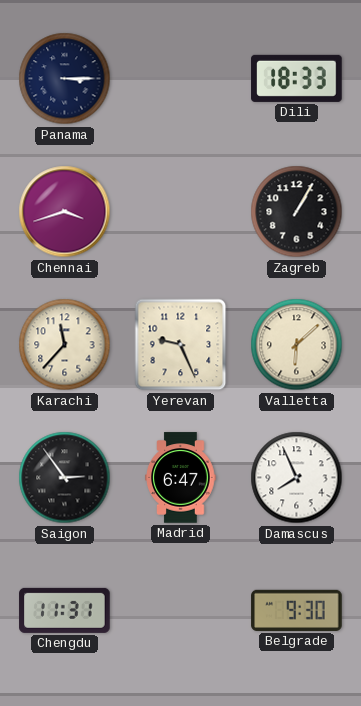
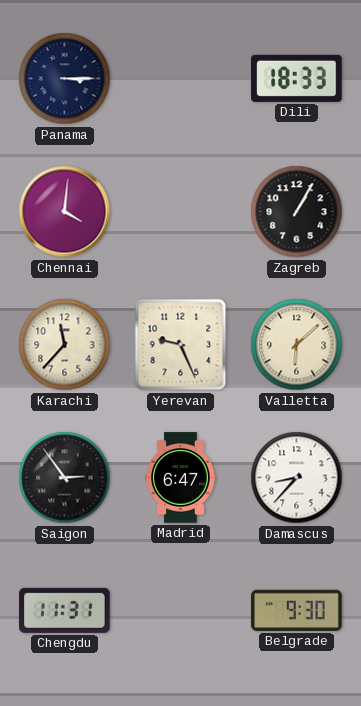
Chennai: 3:42 -> 4:01
Damascus: 7:56 -> 8:37
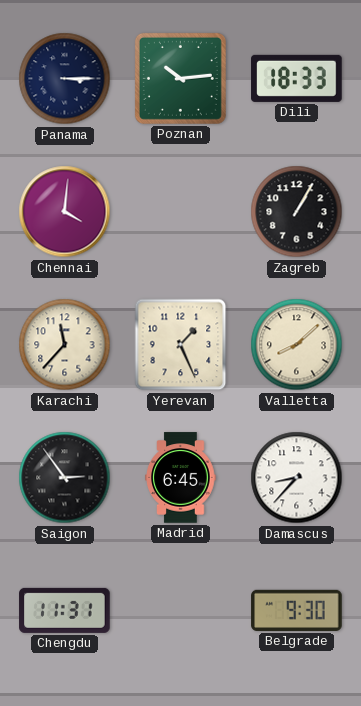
Poznan: none -> 10:14
Yerevan: 9:26 -> 1:26
Valletta: 6:08 -> 8:08
Madrid: 6:47 -> 6:45
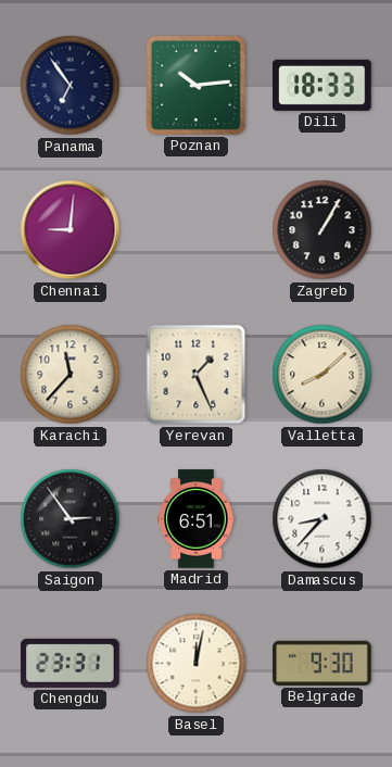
Panama: 3:15 -> 6:54
Chennai: 4:01 -> 9:01
Madrid: 6:45 -> 6:51
Chengdu: 11:31 -> 23:31
Basel: none -> 12:02
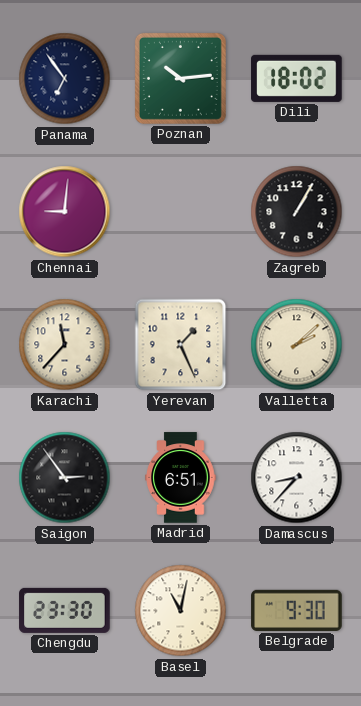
Dili: 18:33 -> 18:02
Valletta: 8:08 -> 2:08
Chengdu: 23:31 -> 23:30
Basel: 12:02 -> 11:02
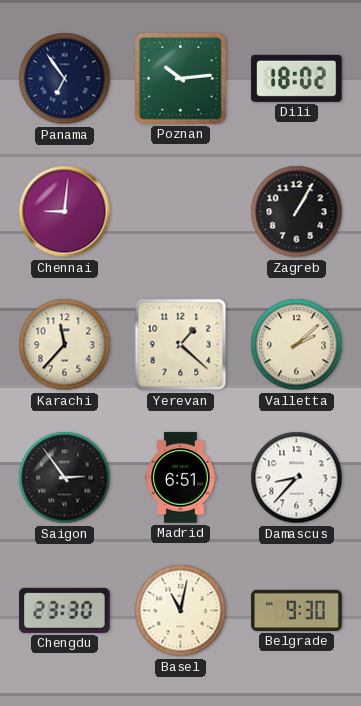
Yerevan: 1:26 -> 1:22
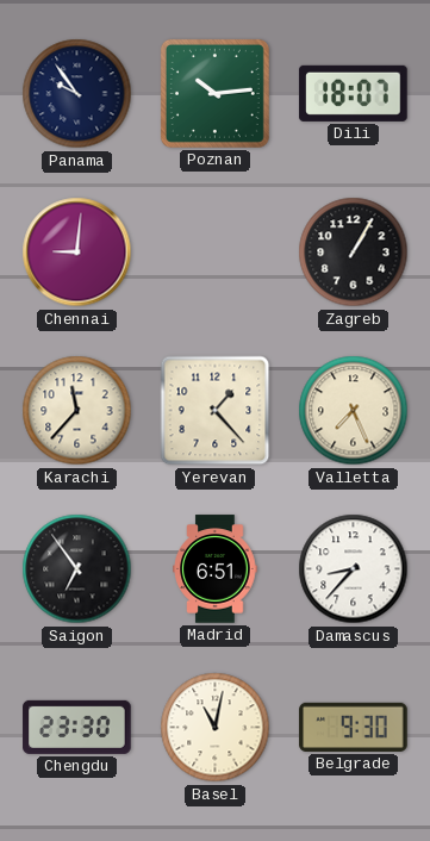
Panama: 6:54 -> 9:54
Dili: 18:02 -> 18:07
Yerevan: 1:22 -> 1:23
Valletta: 2:08 -> 7:26
Saigon: 2:54 -> 6:54
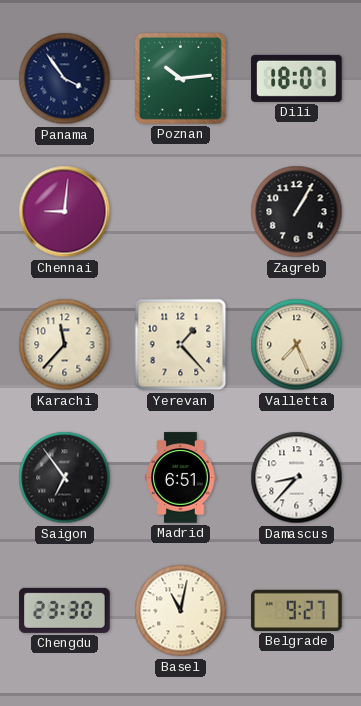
Panama: 9:54 -> 3:54
Belgrade: 9:30 -> 9:27
